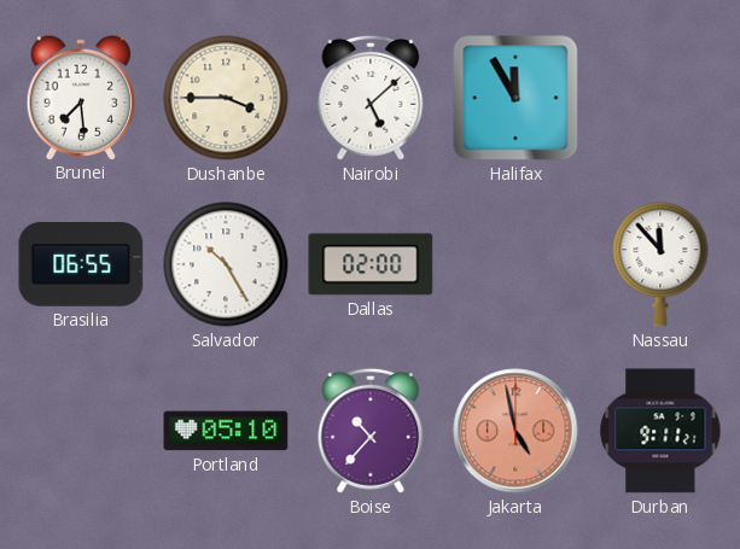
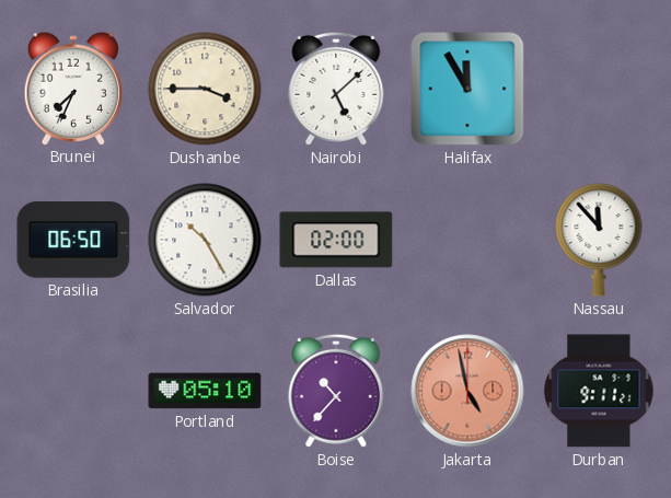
Brunei: 7:29 -> 7:34
Brasilia: 06:55 -> 06:50
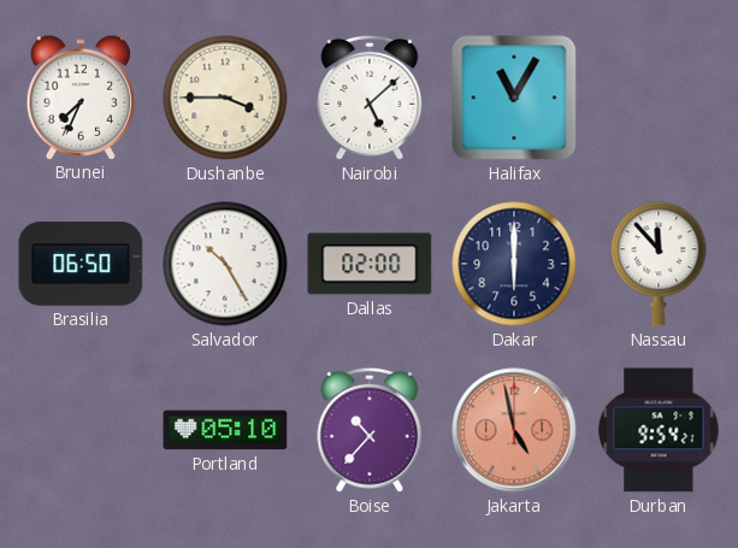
Halifax: 11:55 -> 11:05
Dakar: none -> 6:00
Durban: 9:11 -> 9:54
